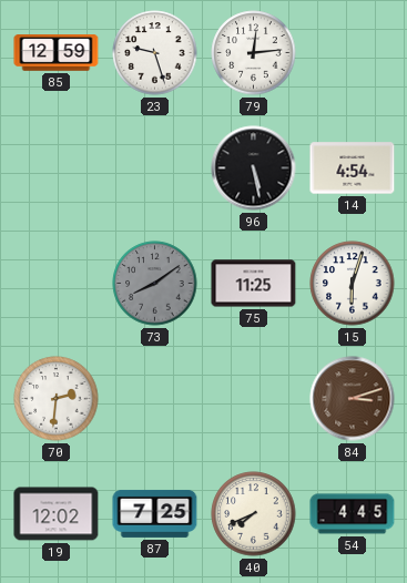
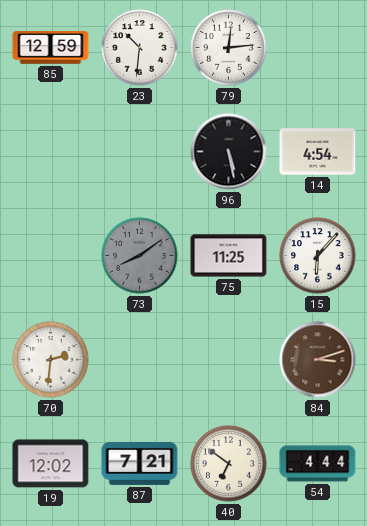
23: 9:27 -> 10:31
15: 6:03 -> 6:07
87: 7:25 -> 7:21
40: 7:41 -> 6:51
54: 4:45 -> 4:44
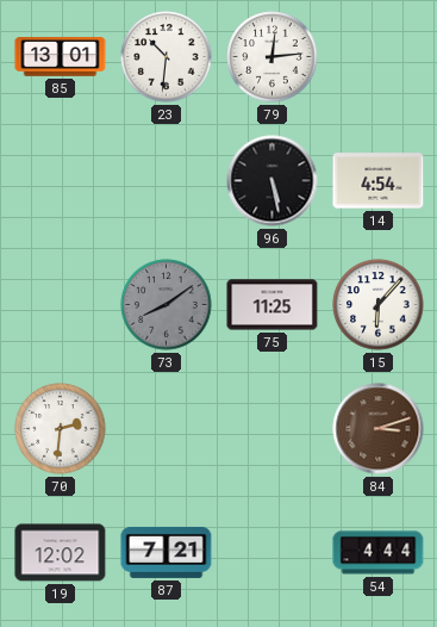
85: 12:59 -> 13:01
40: 6:51 -> none
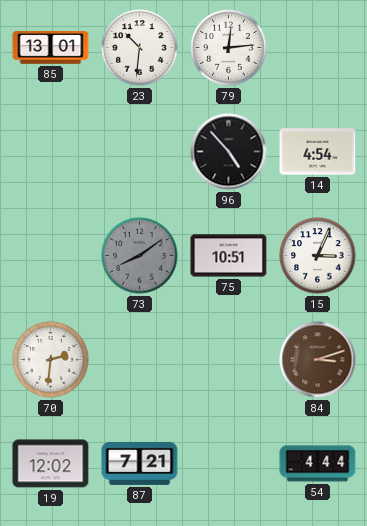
96: 5:28 -> 4:53
75: 11:25 -> 10:51
15: 6:07 -> 3:04
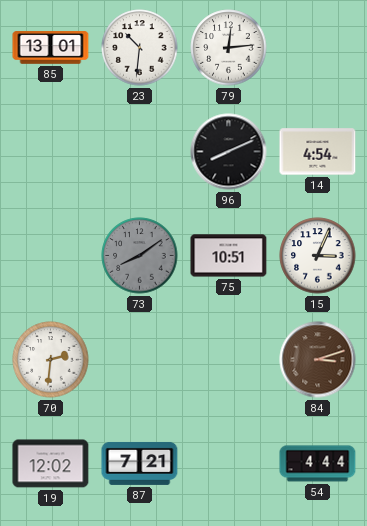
96: 4:53 -> 8:11
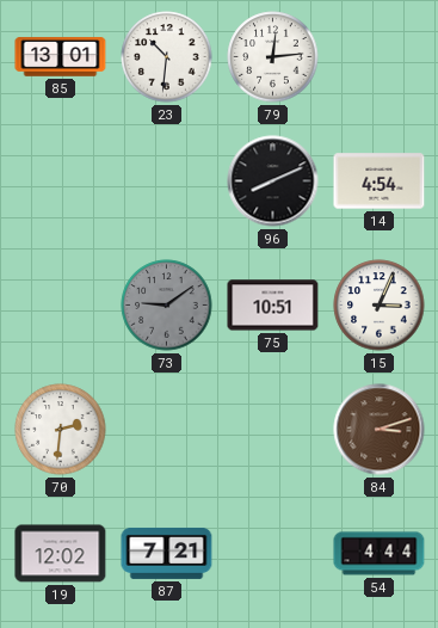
73: 8:09 -> 9:09
